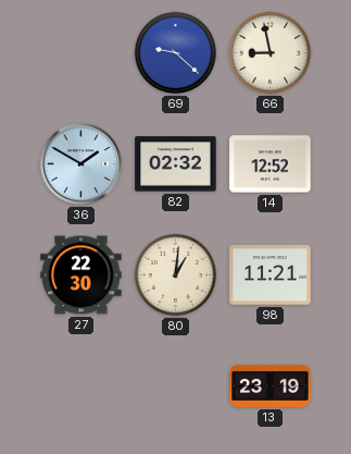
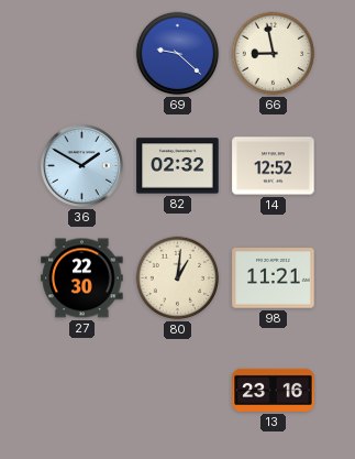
13: 23:19 -> 23:16
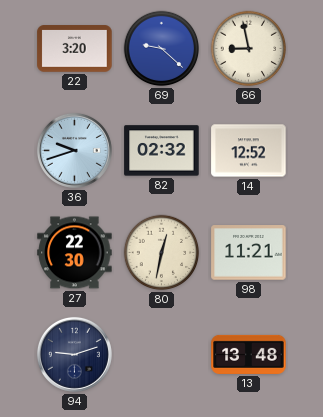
22: none -> 3:20
36: 1:50 -> 9:42
80: 1:01 -> 12:32
94: none -> 9:12
13: 23:16 -> 13:48
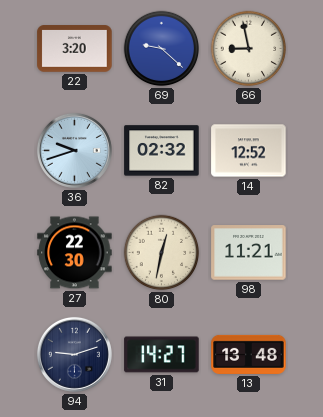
31: none -> 14:27
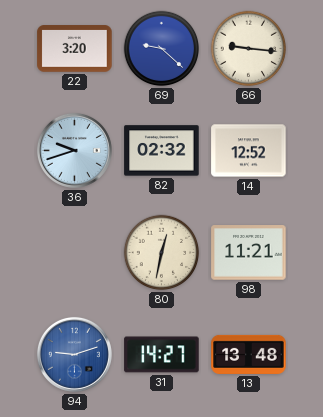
66: 8:58 -> 9:16
27: 22:30 -> none
94 dial: navy -> blue
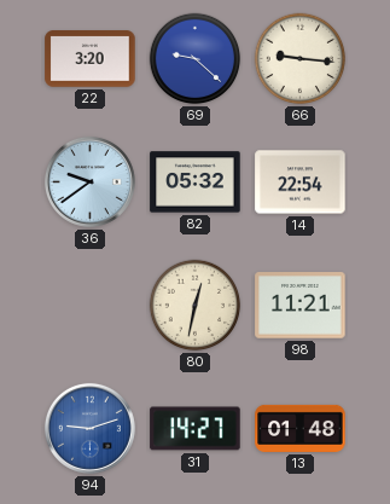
36: 9:42 -> 9:39
82: 02:32 -> 05:32
14: 12:52 -> 22:54
13: 13:48 -> 01:48
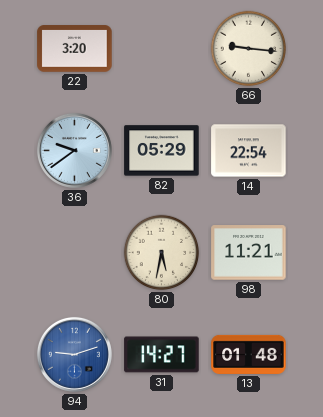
69: 9:22 -> none
82: 05:32 -> 05:29
80: 12:32 -> 5:32
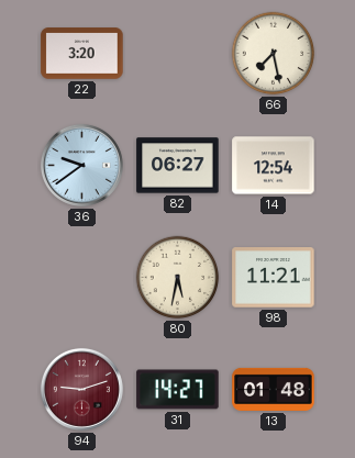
66: 9:16 -> 7:28
82: 05:29 -> 06:27
14: 22:54 -> 12:54
94 dial: blue -> burgundy
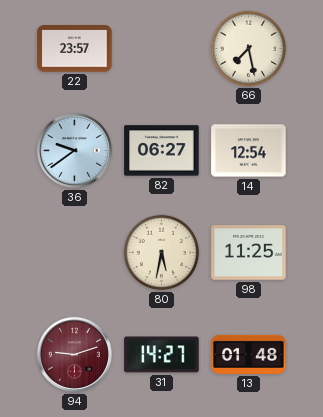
22: 3:20 -> 23:57
98: 11:21 -> 11:25
